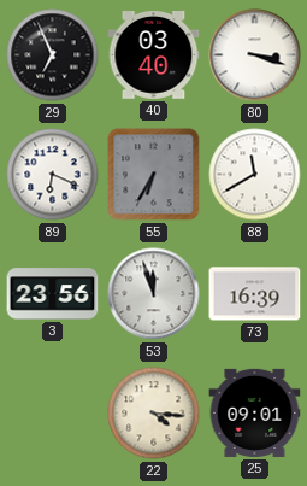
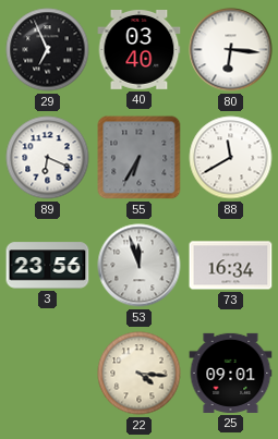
80: 3:18 -> 6:16
73: 16:39 -> 16:34
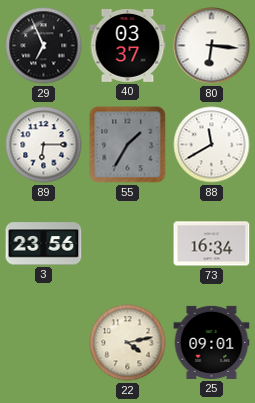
40: 03:40 -> 03:37
89: 6:19 -> 6:15
55: 6:35 -> 1:35
53: 11:57 -> none
22: 4:16 -> 4:13
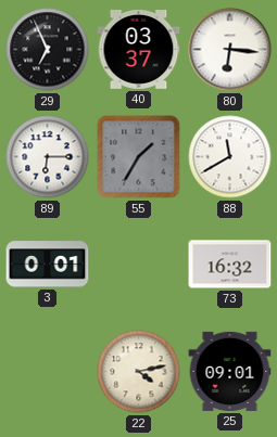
3: 23:56 -> 0:01
73: 16:34 -> 16:32
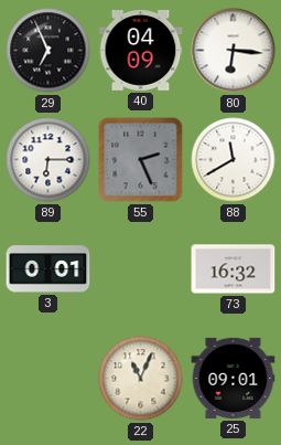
40: 03:37 -> 04:09
55: 1:35 -> 2:26
22: 4:13 -> 11:04
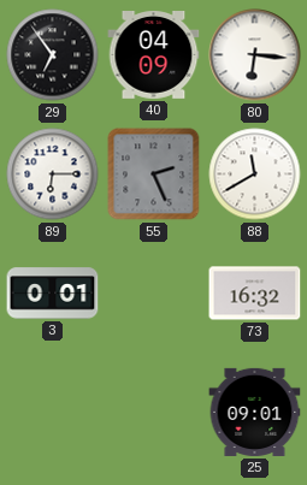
29: 6:56 -> 6:54
22: 11:04 -> none
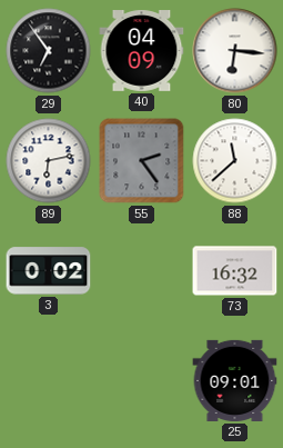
89: 6:15 -> 6:13
55: 2:26 -> 2:24
88: 11:40 -> 11:38
3: 0:01 -> 0:02
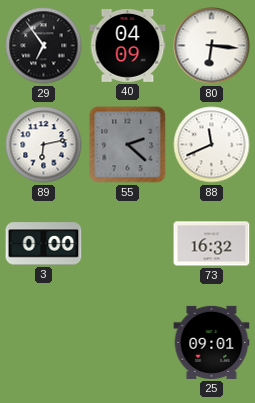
55: 2:24 -> 2:22
88: 11:38 -> 11:41
3: 0:02 -> 0:00
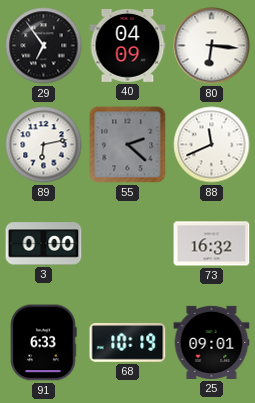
91: none -> 6:33
68: none -> 10:19
